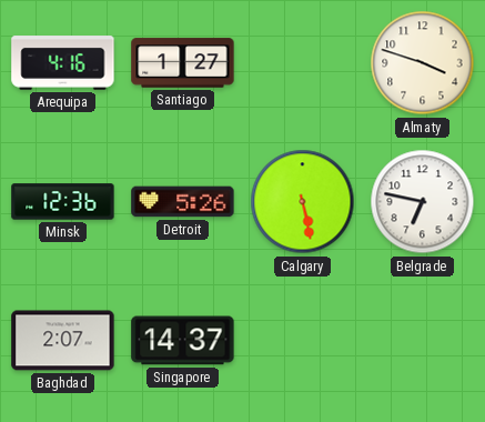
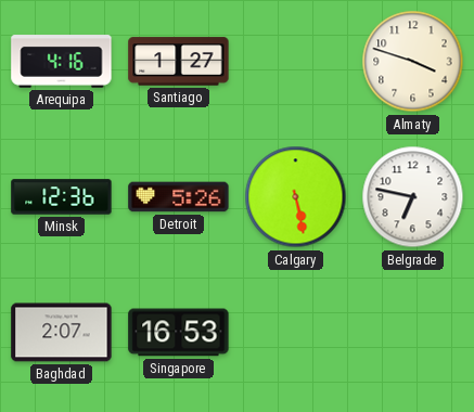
Singapore: 14:37 -> 16:53
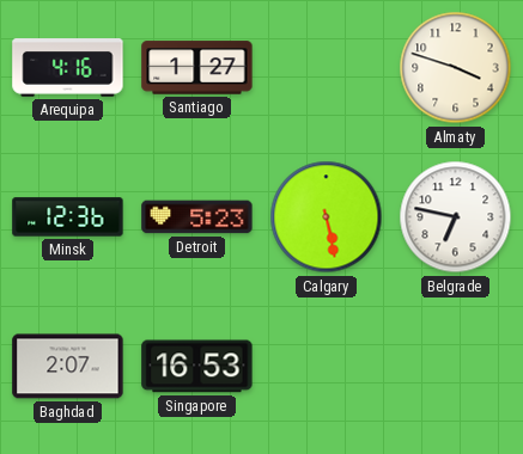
Detroit: 5:26 -> 5:23
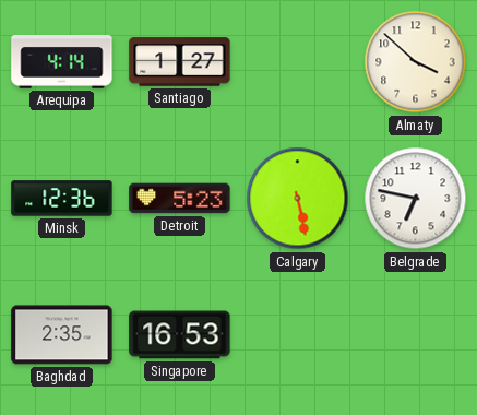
Arequipa: 4:16 -> 4:14
Almaty: 3:48 -> 3:52
Baghdad: 2:07 -> 2:35
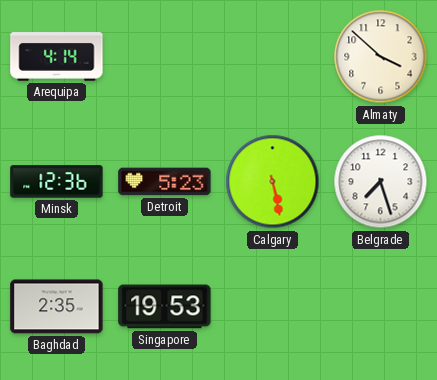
Santiago: 1:27 -> none
Belgrade: 6:47 -> 7:27
Singapore: 16:53 -> 19:53
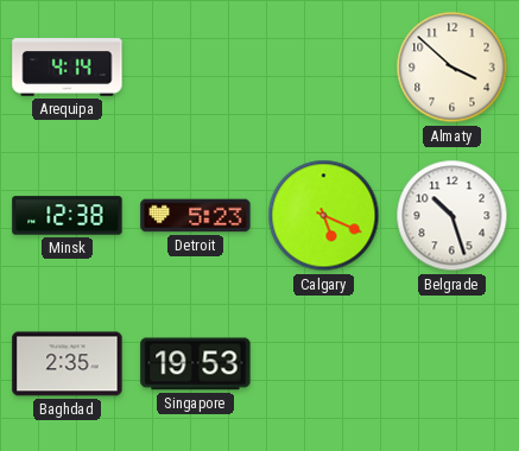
Minsk: 12:36 -> 12:38
Calgary: 5:28 -> 5:19
Belgrade: 7:27 -> 10:27
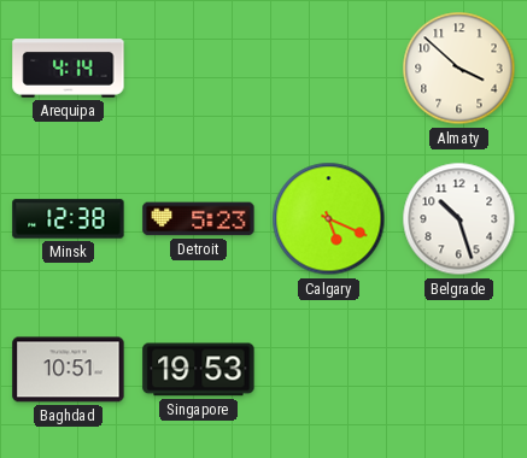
Baghdad: 2:35 -> 10:51
